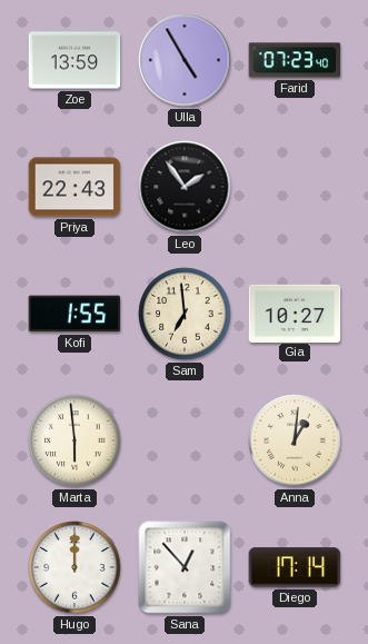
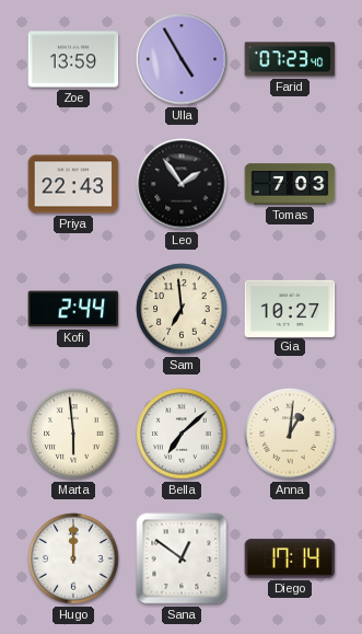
Tomas: none -> 7:03
Kofi: 1:55 -> 2:44
Bella: none -> 7:08
Sana: 12:53 -> 12:51
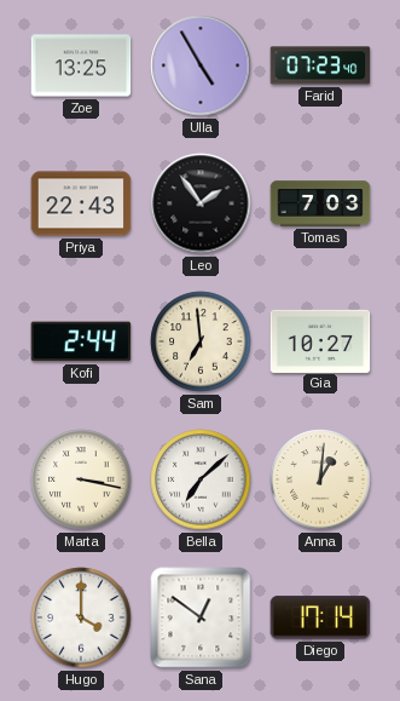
Zoe: 13:59 -> 13:25
Marta: 5:59 -> 3:17
Hugo: 12:00 -> 4:00
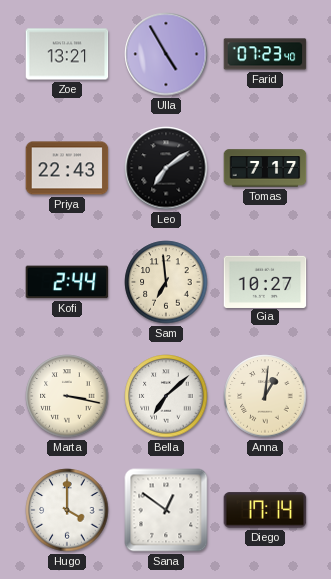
Zoe: 13:25 -> 13:21
Leo: 1:54 -> 7:09
Tomas: 7:03 -> 7:17
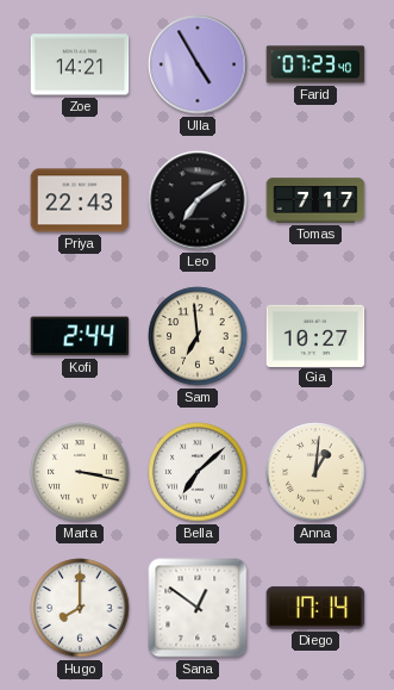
Zoe: 13:21 -> 14:21
Hugo: 4:00 -> 8:00
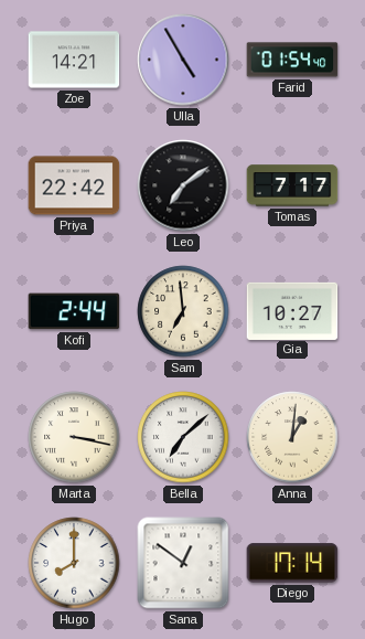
Farid: 07:23 -> 01:54
Priya: 22:43 -> 22:42
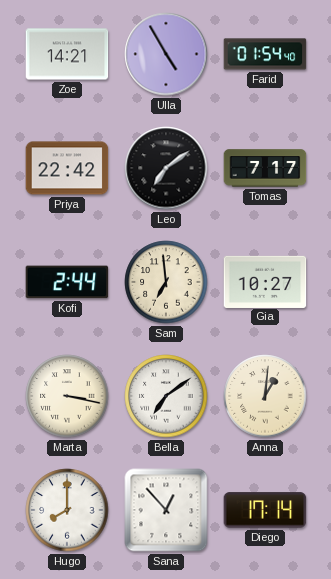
Bella: 7:08 -> 7:09
Sana: 12:51 -> 12:53
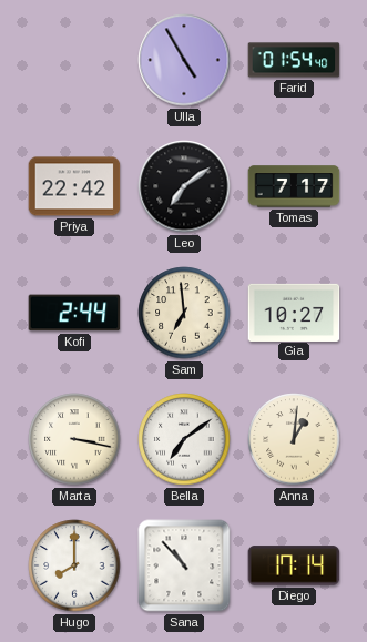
Zoe: 14:21 -> none
Sana: 12:53 -> 10:53
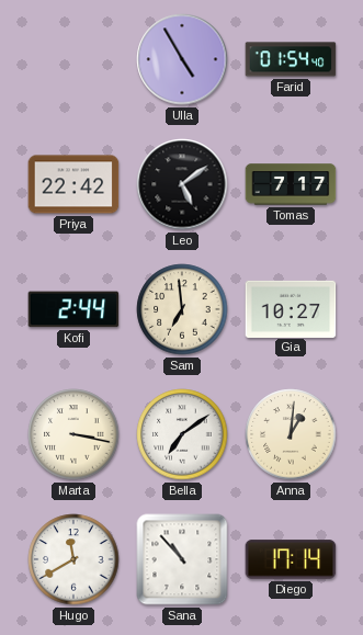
Leo: 7:09 -> 5:09
Hugo: 8:00 -> 11:40
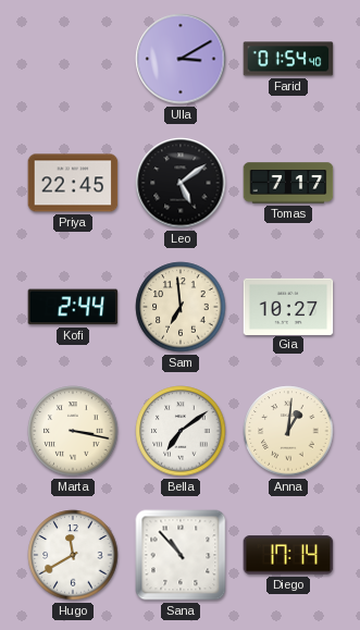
Ulla: 4:55 -> 3:10
Priya: 22:42 -> 22:45
